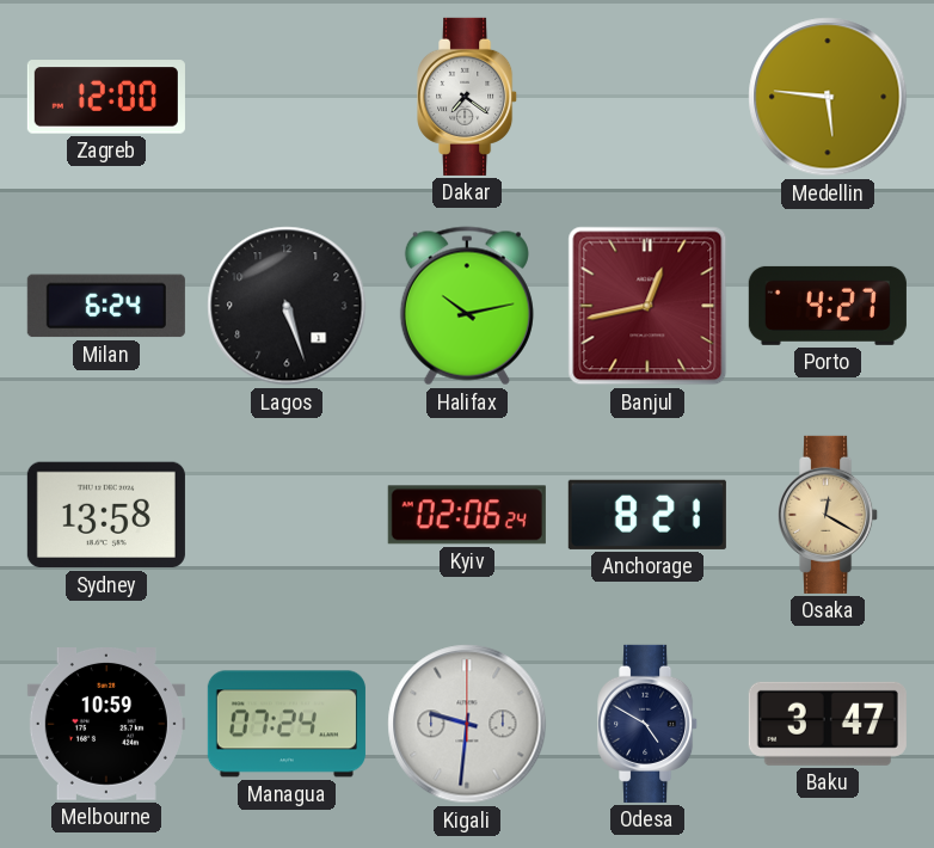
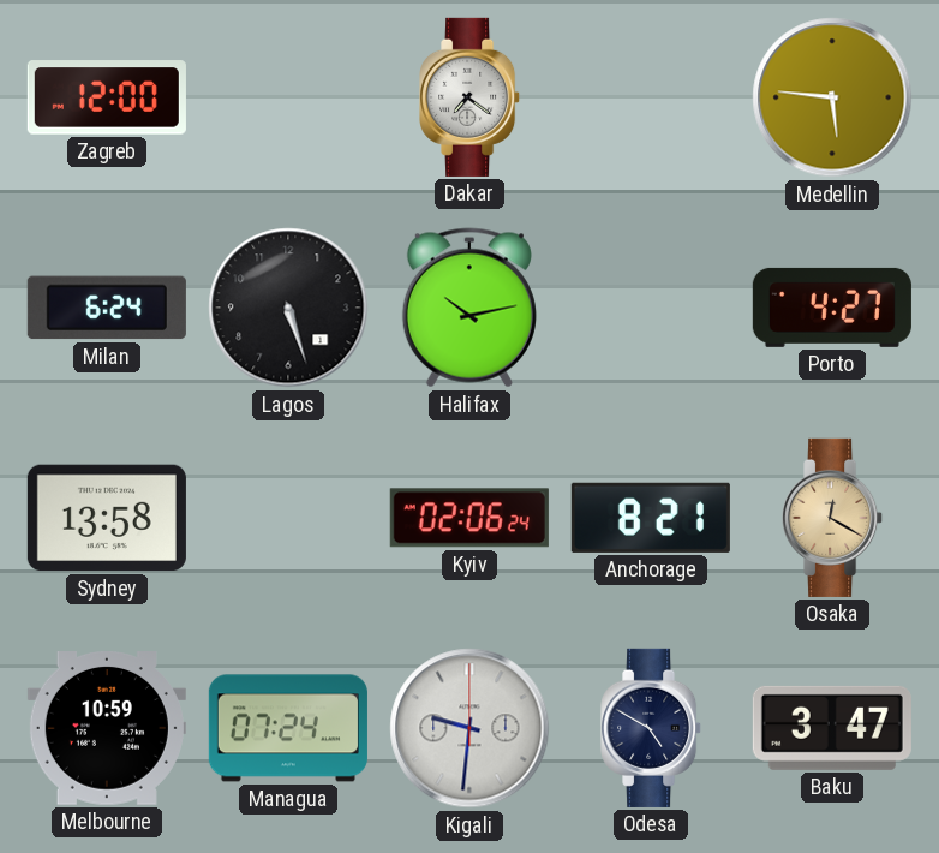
Banjul: 12:43 -> none
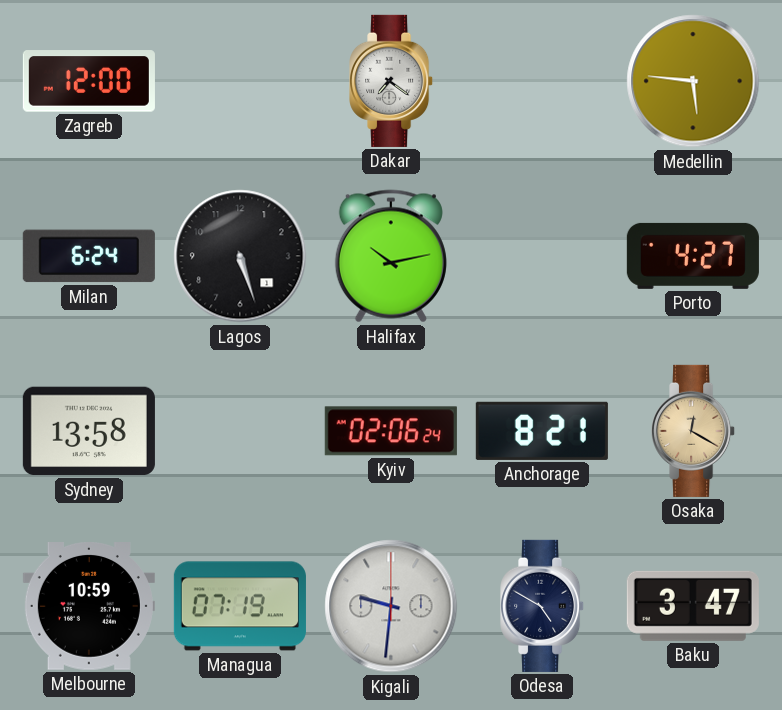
Managua: 07:24 -> 07:19
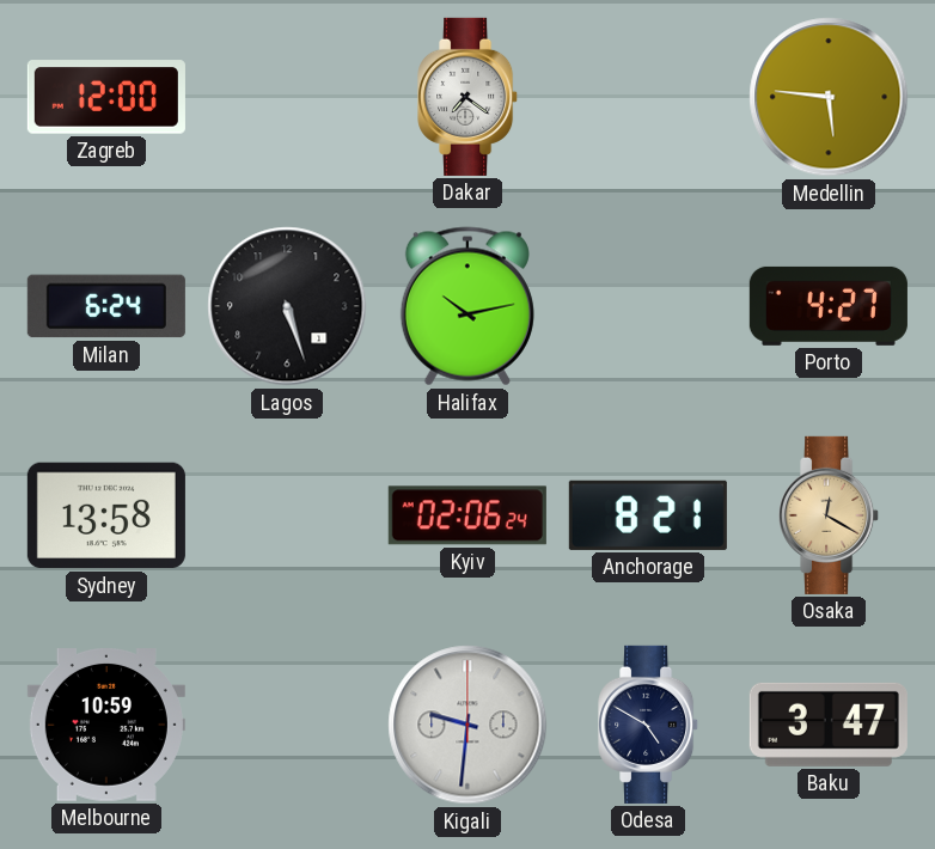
Managua: 07:19 -> none
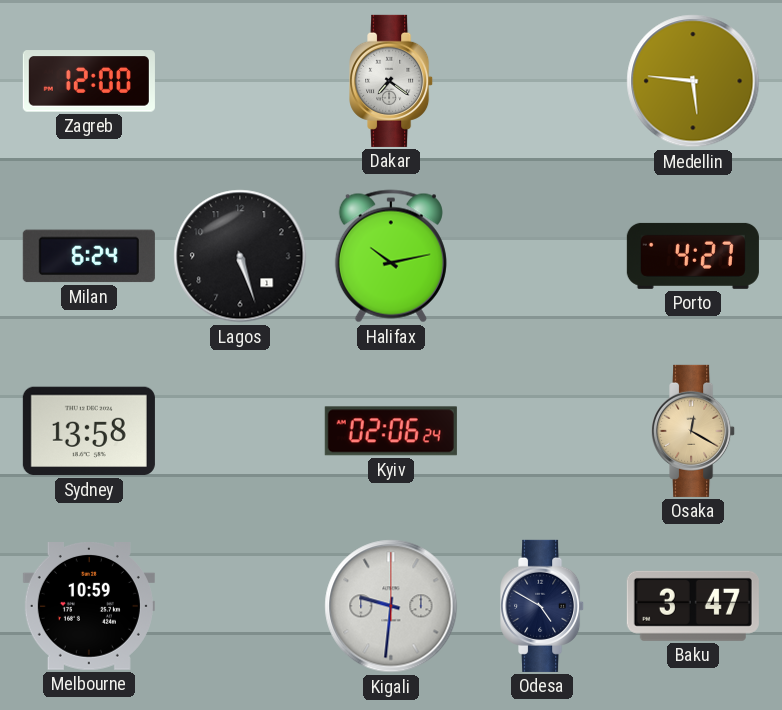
Anchorage: 8:21 -> none
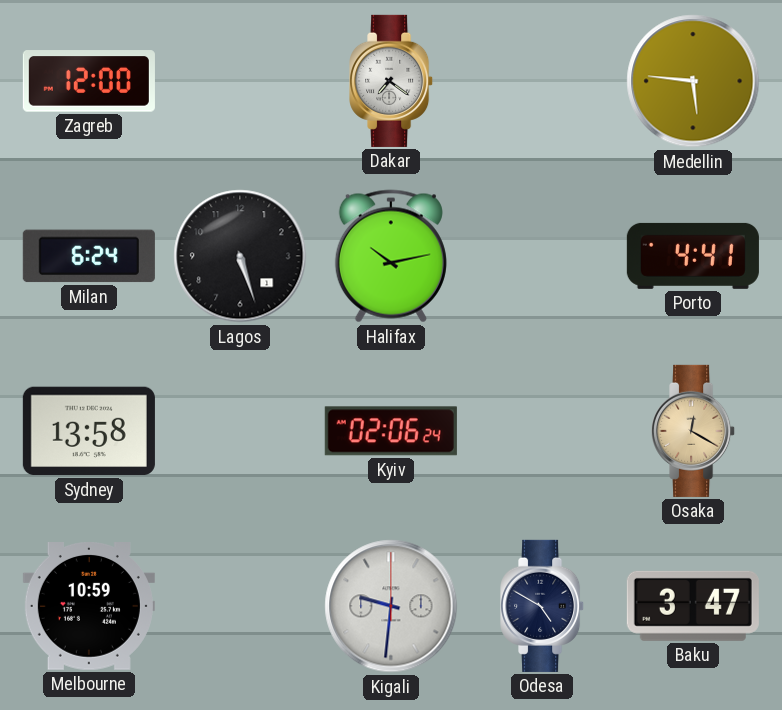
Porto: 4:27 -> 4:41
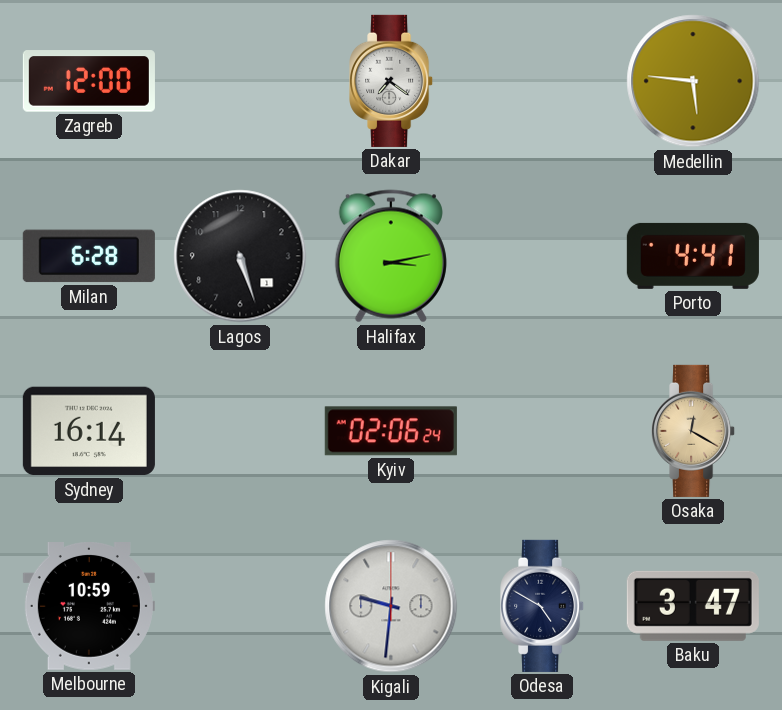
Milan: 6:24 -> 6:28
Halifax: 10:13 -> 3:13
Sydney: 13:58 -> 16:14
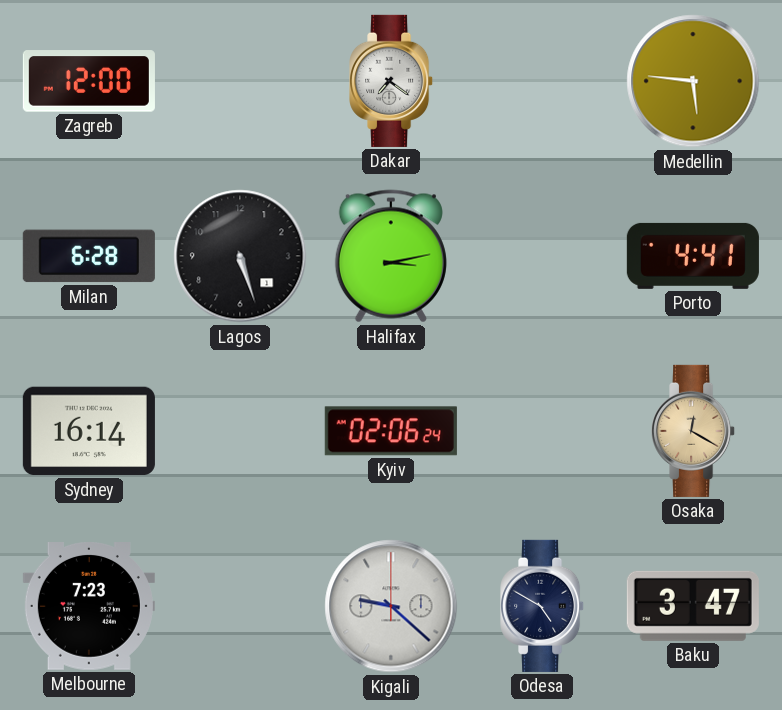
Melbourne: 10:59 -> 7:23
Kigali: 9:31 -> 9:22
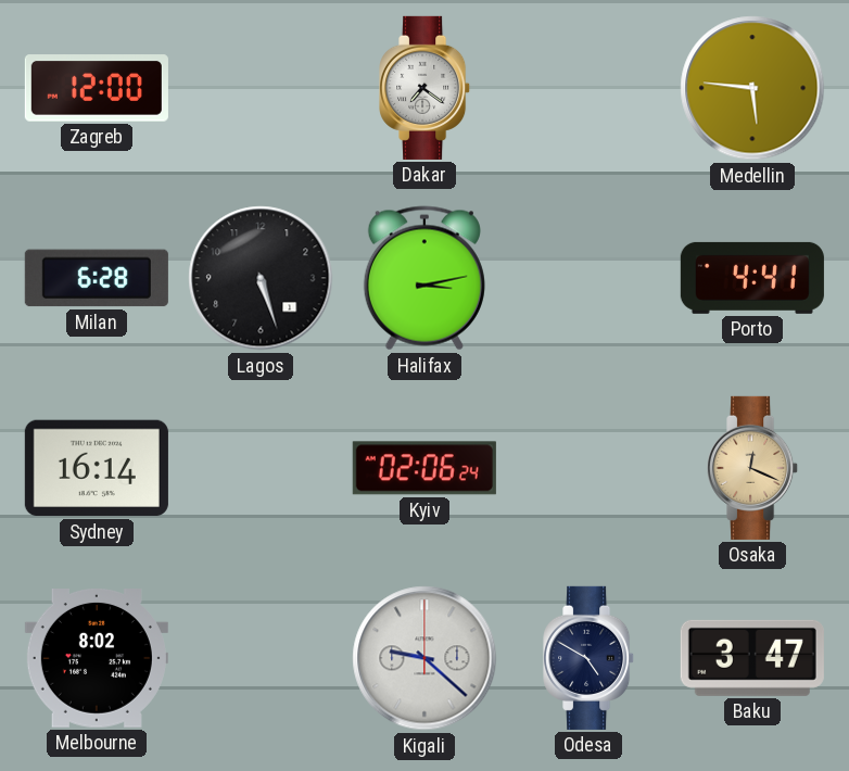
Osaka: 12:20 -> 12:19
Melbourne: 7:23 -> 8:02
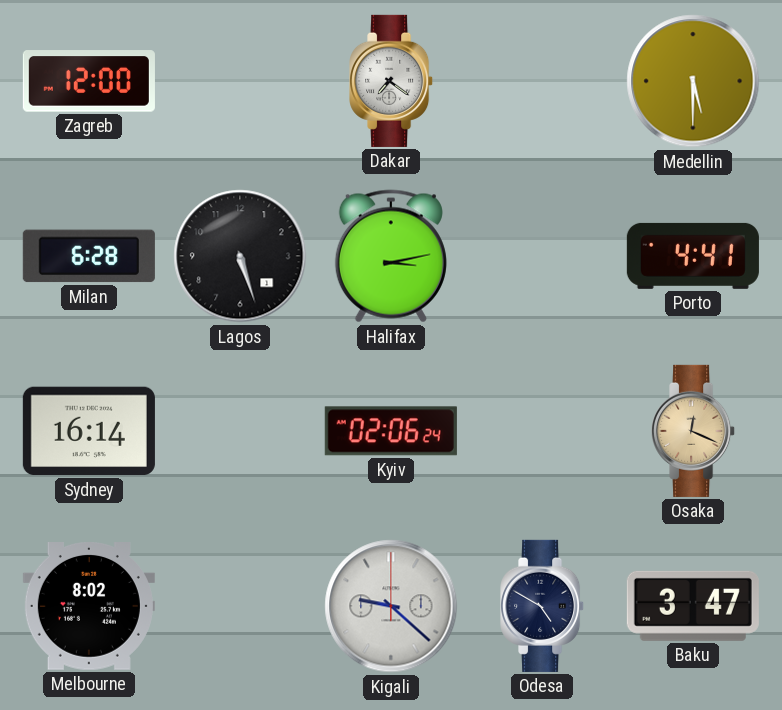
Medellin: 5:46 -> 5:30
